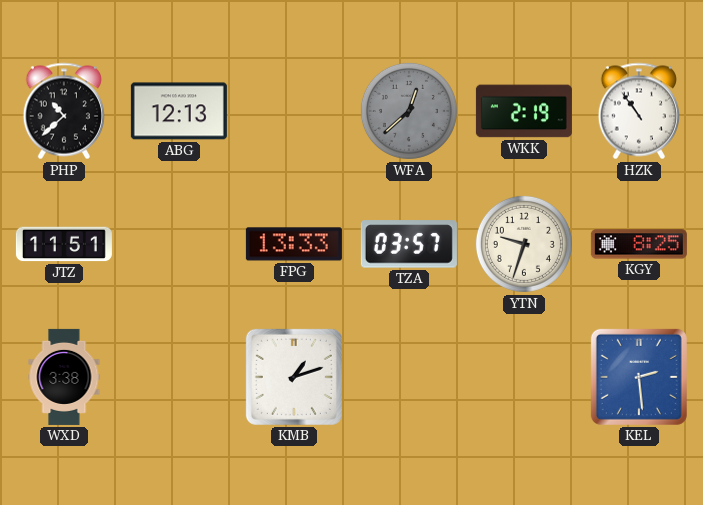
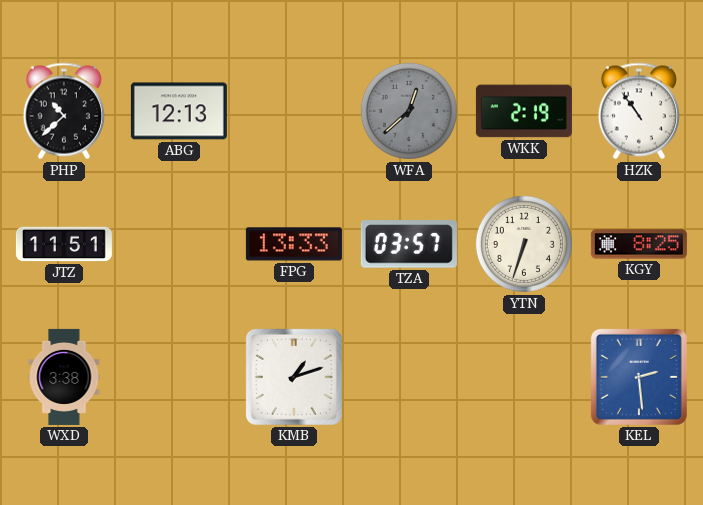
YTN: 9:33 -> 6:33
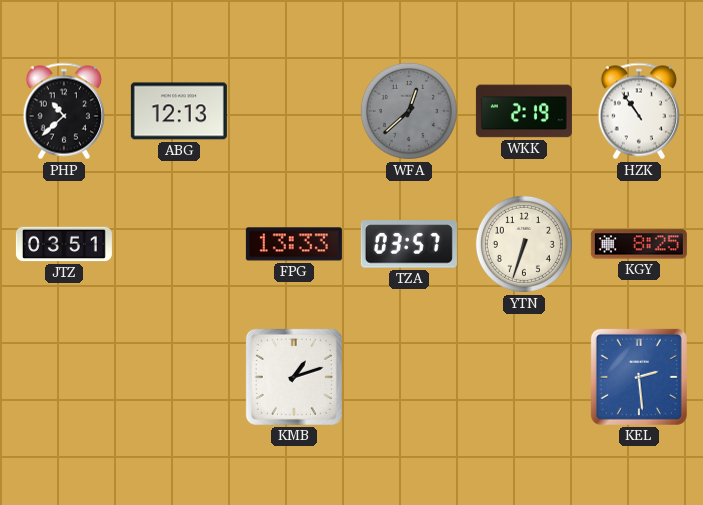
JTZ: 11:51 -> 03:51
WXD: 3:38 -> none
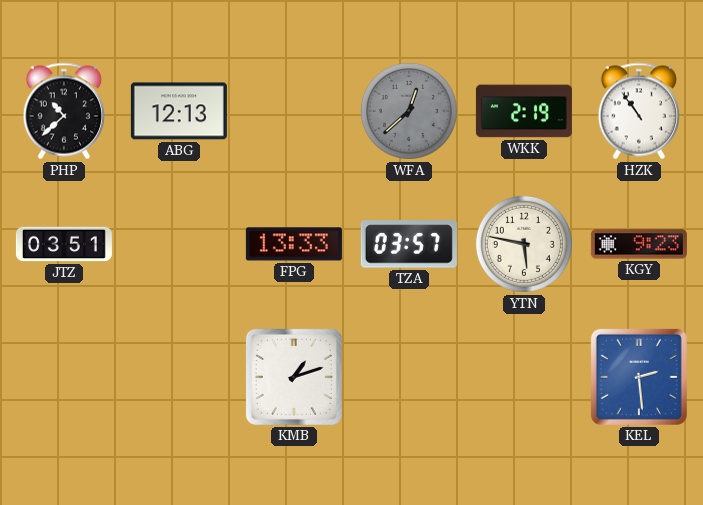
YTN: 6:33 -> 5:47
KGY: 8:25 -> 9:23
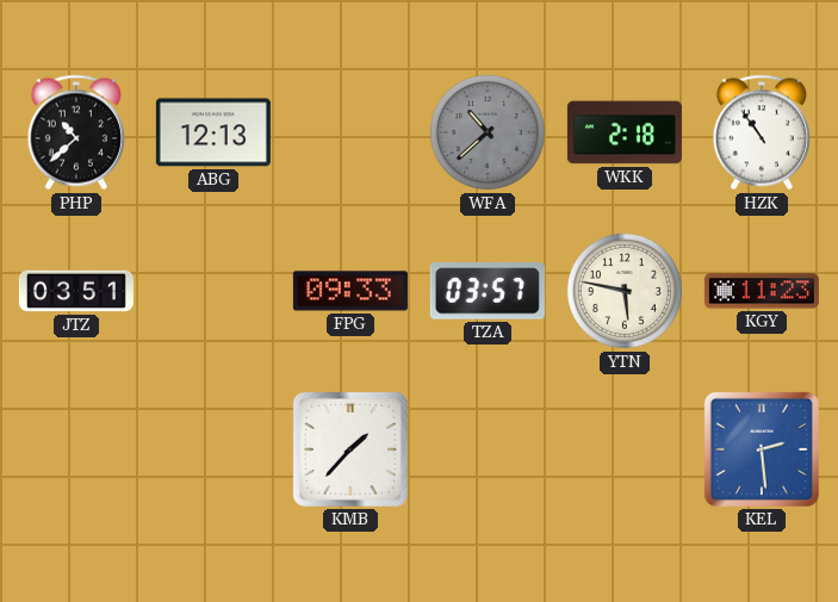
WFA: 12:38 -> 10:38
WKK: 2:19 -> 2:18
FPG: 13:33 -> 09:33
KGY: 9:23 -> 11:23
KMB: 1:12 -> 1:37
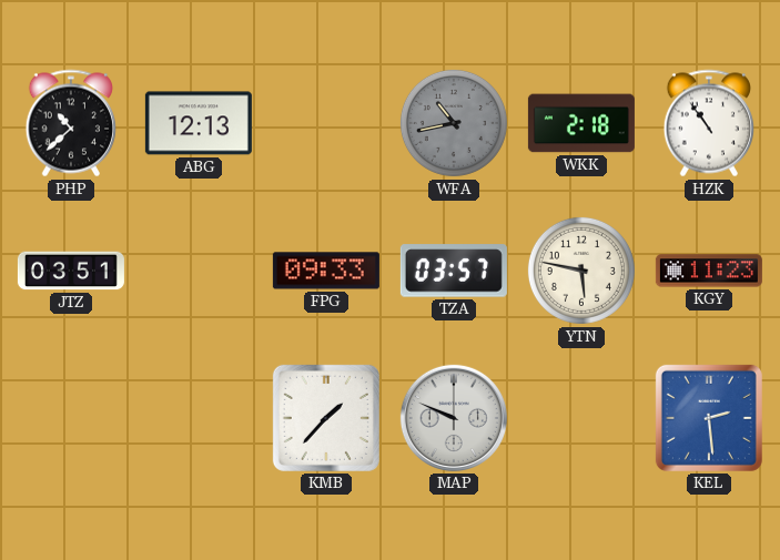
WFA: 10:38 -> 10:43
MAP: none -> 9:49
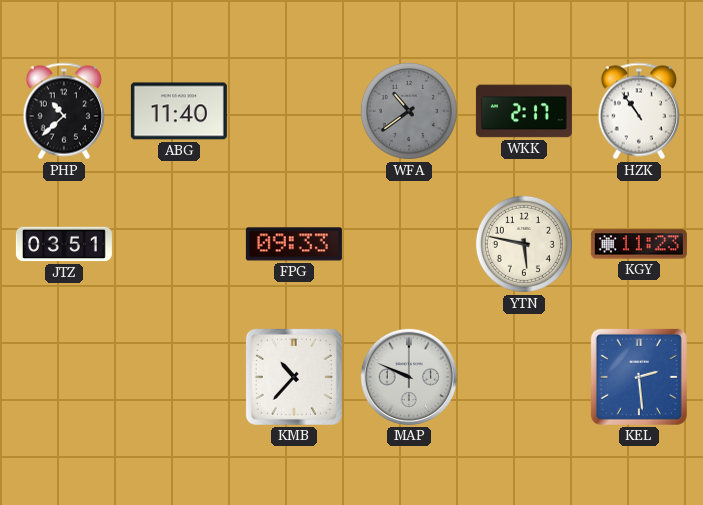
ABG: 12:13 -> 11:40
WFA: 10:43 -> 10:39
WKK: 2:18 -> 2:17
TZA: 03:57 -> none
KMB: 1:37 -> 10:37
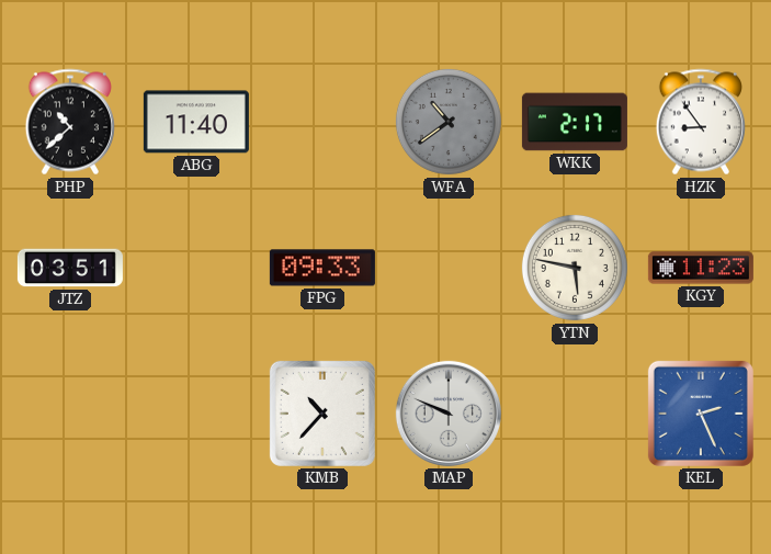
HZK: 10:54 -> 8:54
KEL: 2:29 -> 2:26
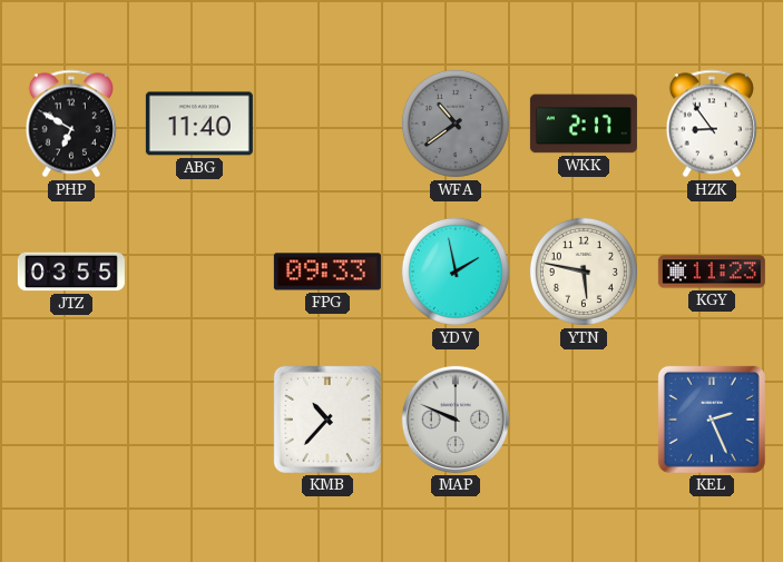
PHP: 10:38 -> 6:50
JTZ: 03:51 -> 03:55
YDV: none -> 1:58
